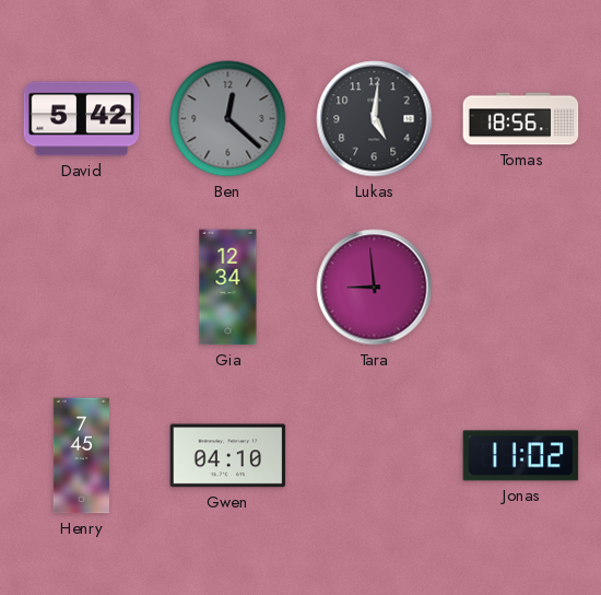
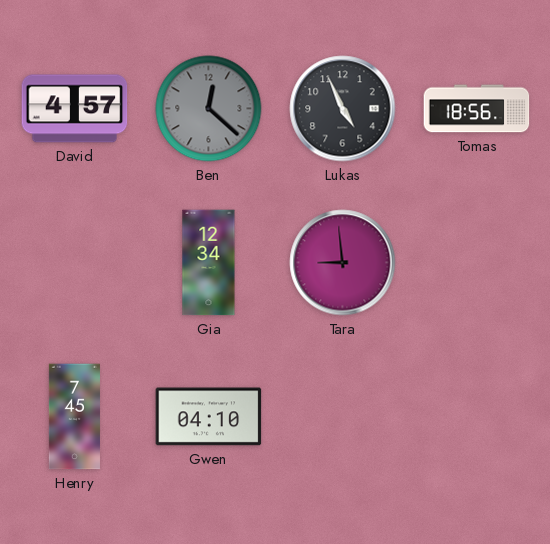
David: 5:42 -> 4:57
Lukas: 5:01 -> 4:56
Jonas: 11:02 -> none
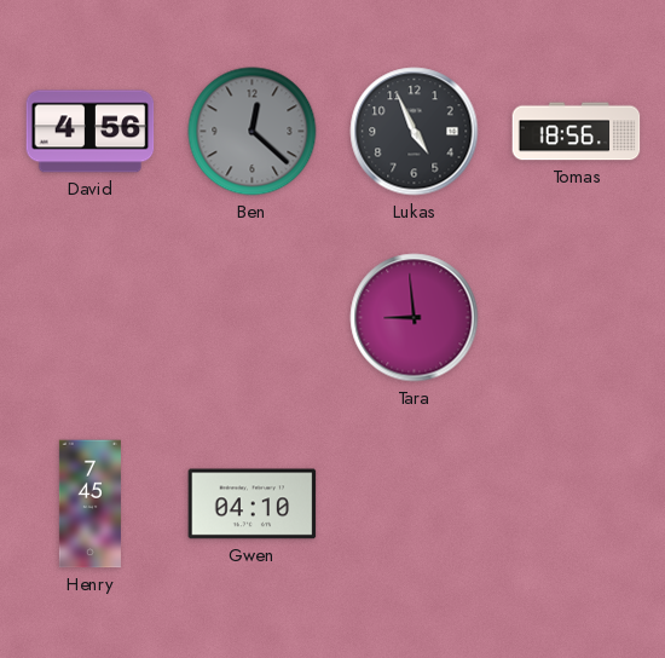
David: 4:57 -> 4:56
Gia: 12:34 -> none
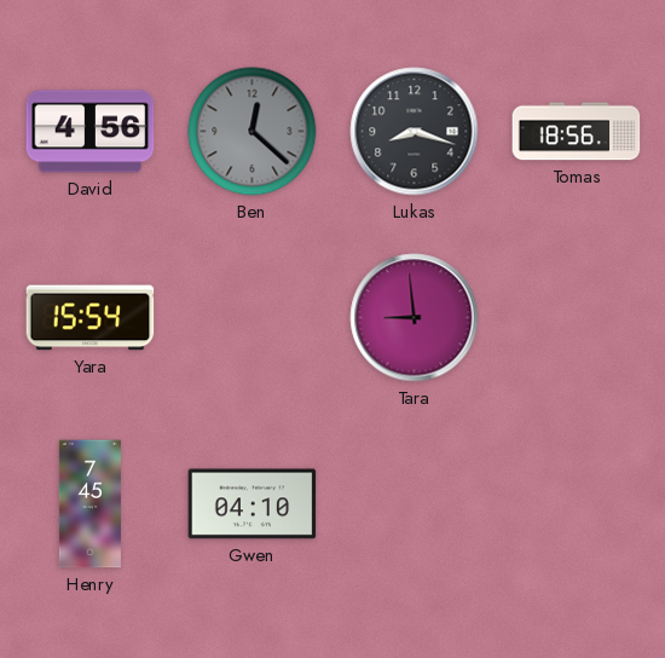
Lukas: 4:56 -> 8:18
Yara: none -> 15:54
